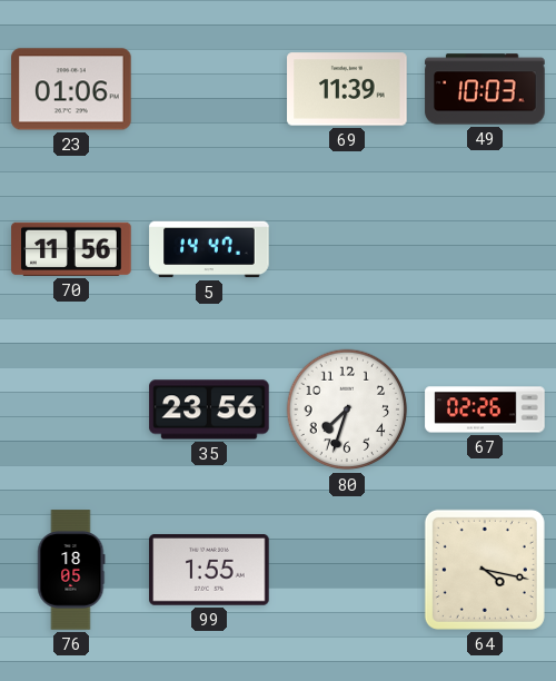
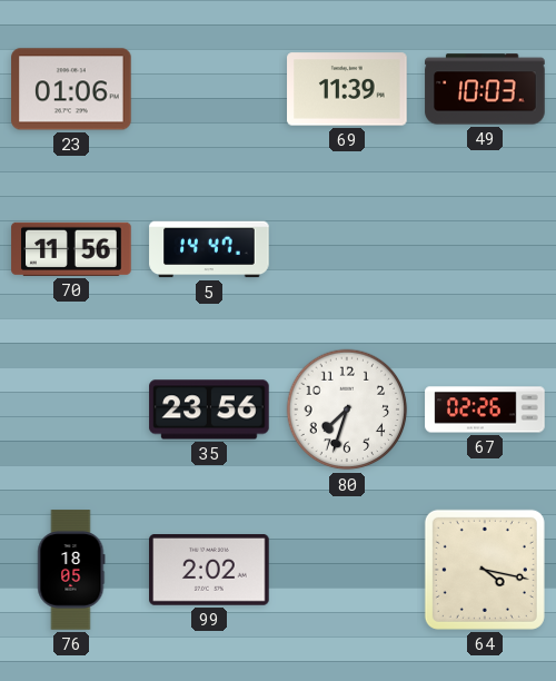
99: 1:55 -> 2:02
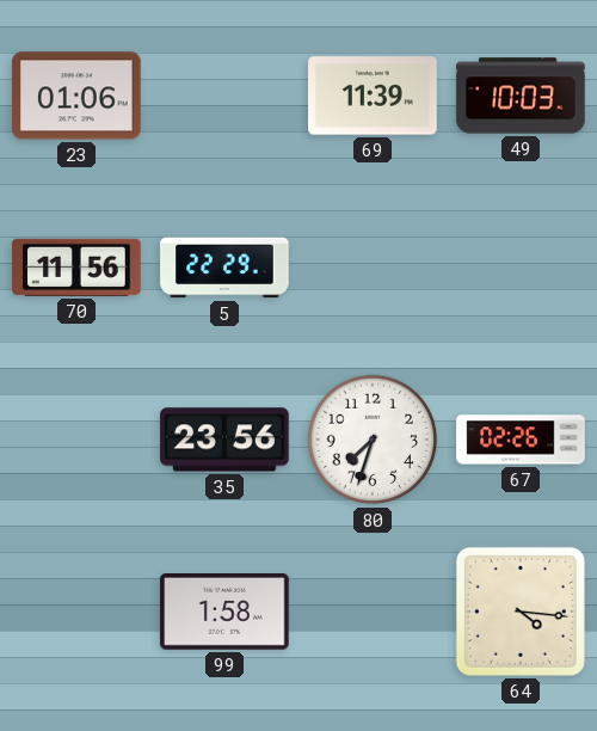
5: 14:47 -> 22:29
76: 18:05 -> none
99: 2:02 -> 1:58
64: 4:17 -> 4:16
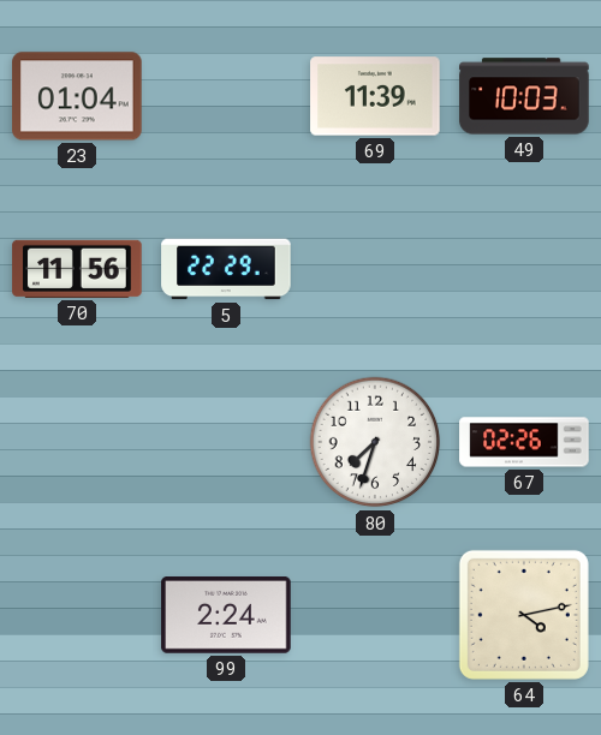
23: 01:06 -> 01:04
35: 23:56 -> none
99: 1:58 -> 2:24
64: 4:16 -> 4:13
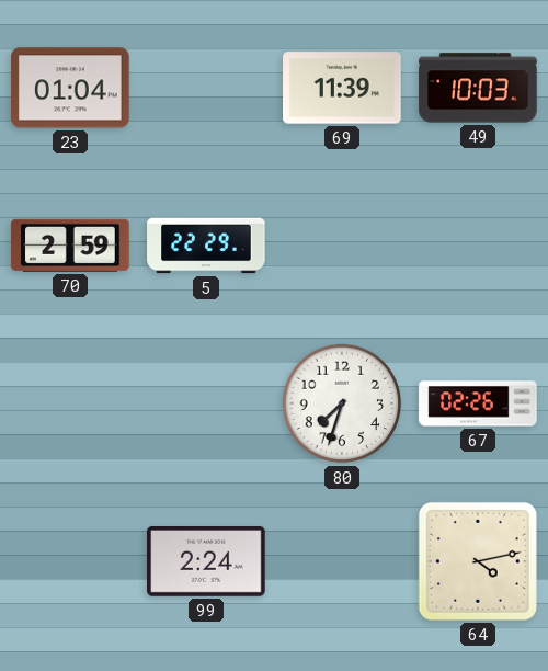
70: 11:56 -> 2:59
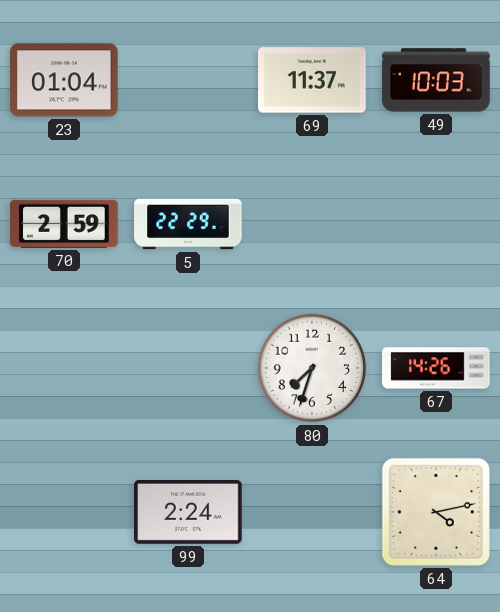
69: 11:39 -> 11:37
67: 02:26 -> 14:26
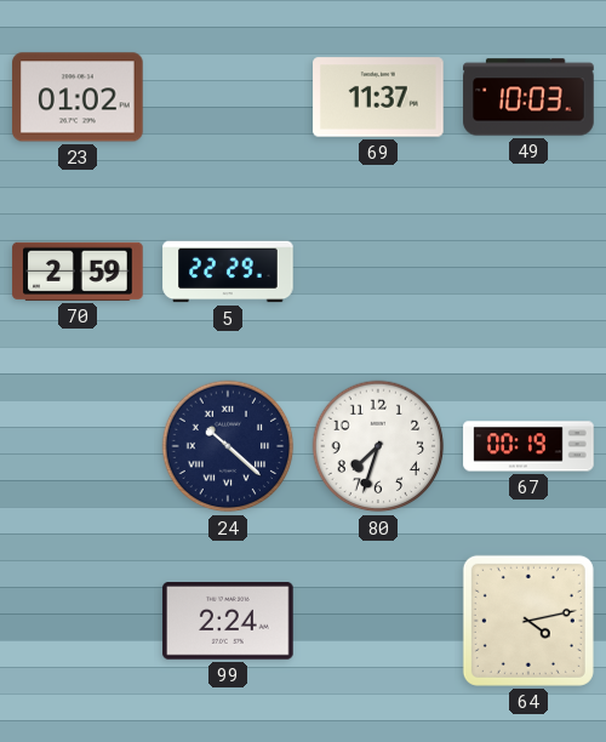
23: 01:04 -> 01:02
24: none -> 10:22
67: 14:26 -> 00:19
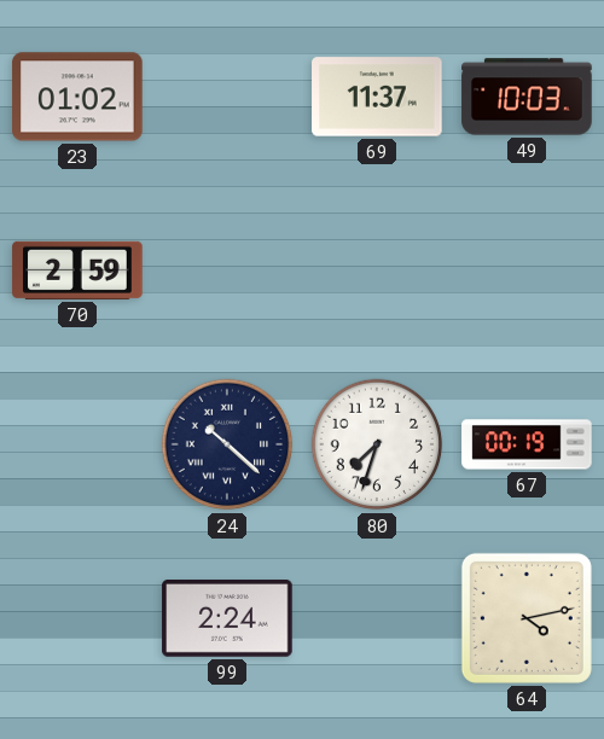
5: 22:29 -> none
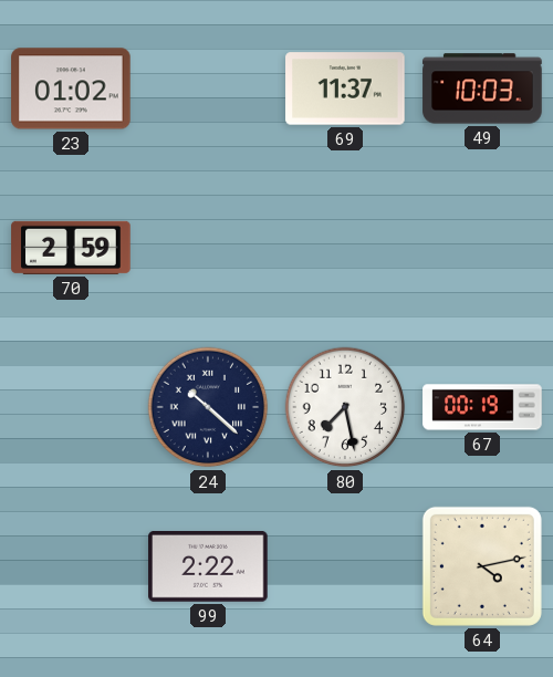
80: 7:33 -> 7:28
99: 2:24 -> 2:22
